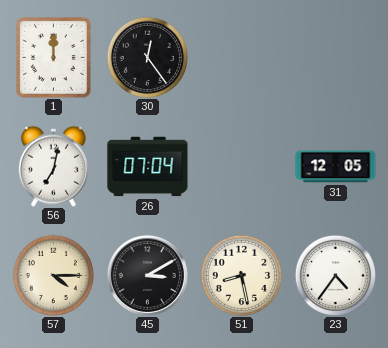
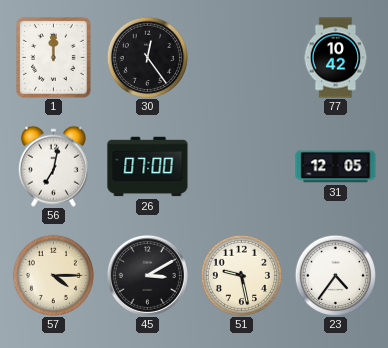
77: none -> 10:42
26: 07:04 -> 07:00
51: 8:28 -> 9:28
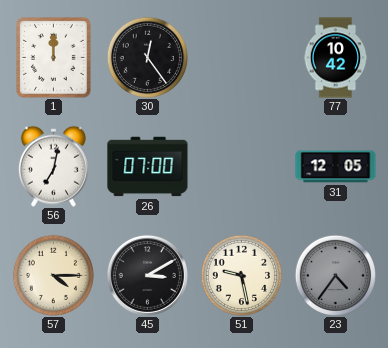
23 dial: white -> grey
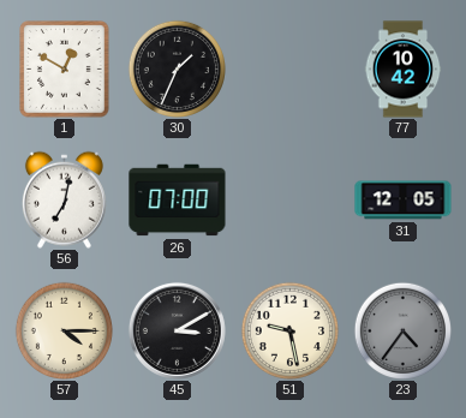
1: 12:00 -> 12:50
30: 12:24 -> 1:34
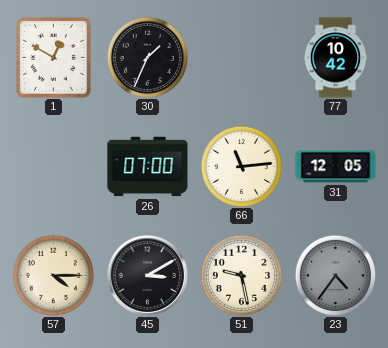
56: 7:02 -> none
66: none -> 11:14
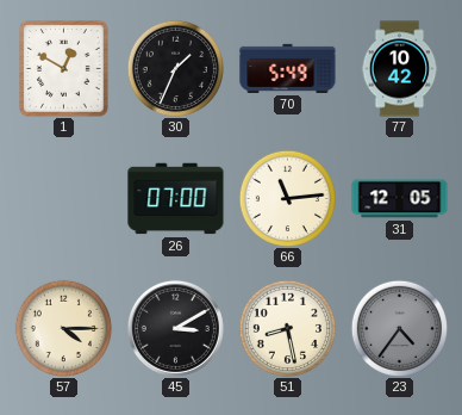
70: none -> 5:49
51: 9:28 -> 8:28
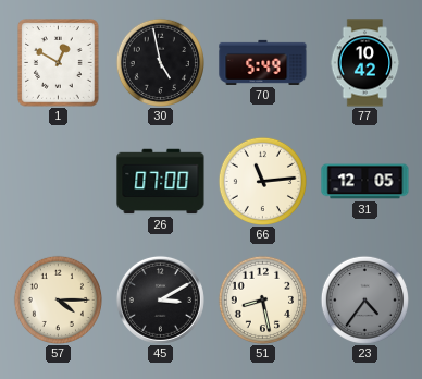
30: 1:34 -> 4:58
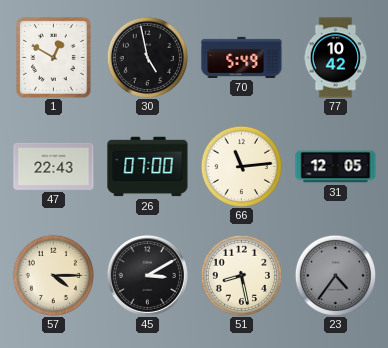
47: none -> 22:43
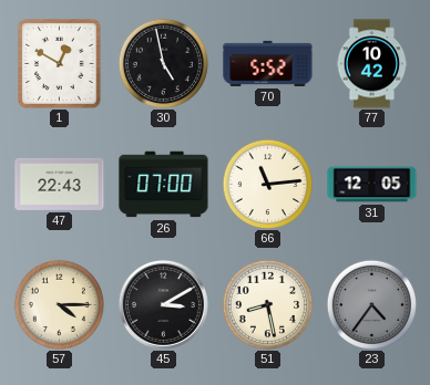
70: 5:49 -> 5:52
